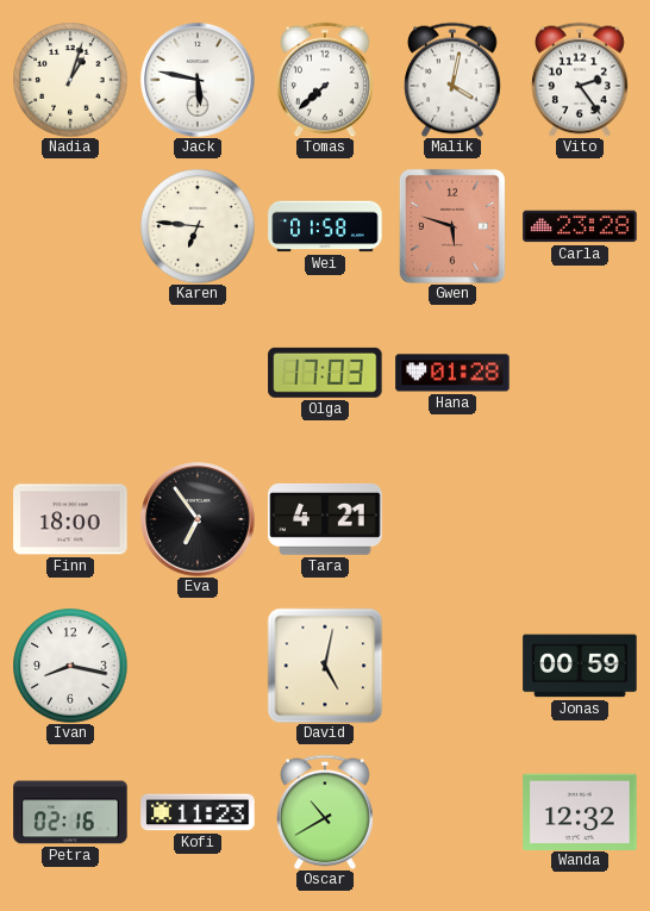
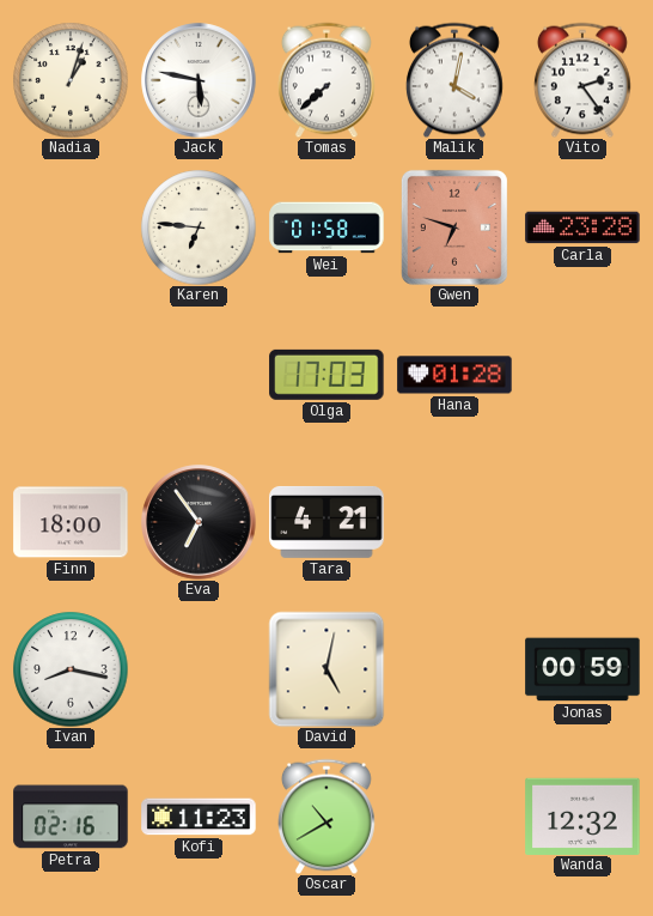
Gwen: 5:48 -> 6:48
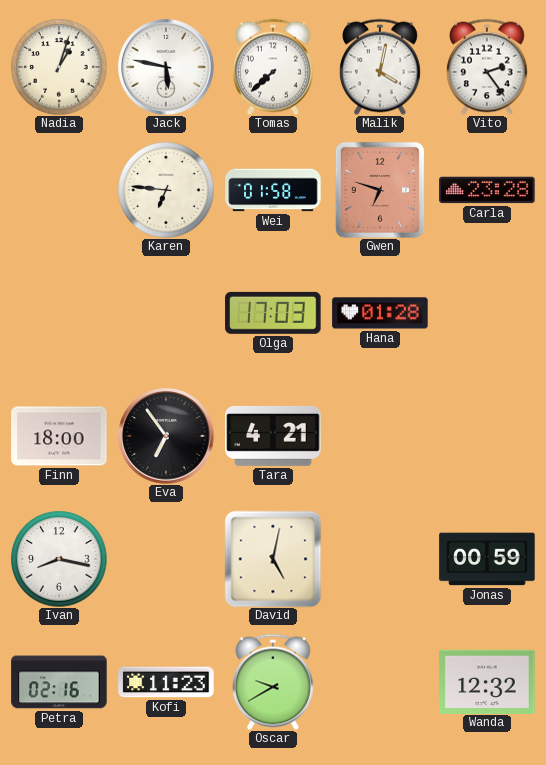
Oscar: 10:40 -> 9:40
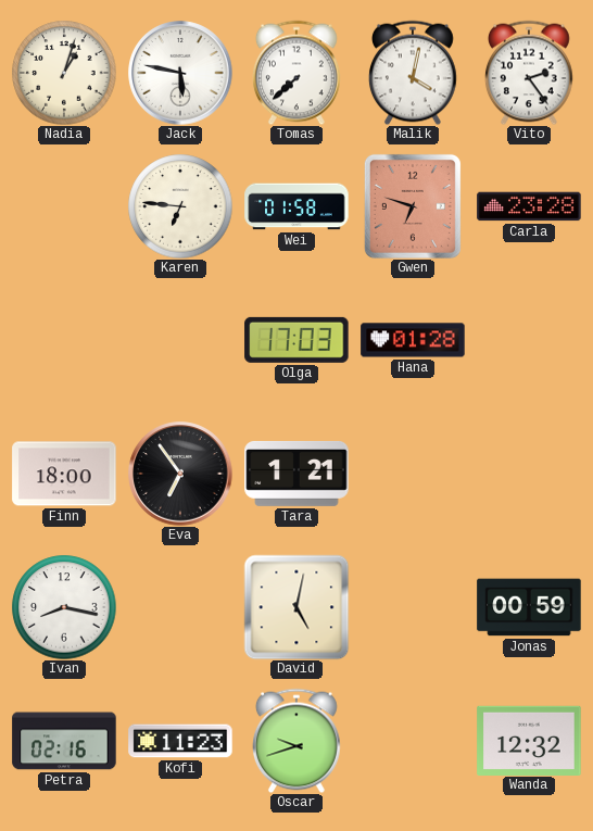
Tara: 4:21 -> 1:21
Oscar: 9:40 -> 9:42
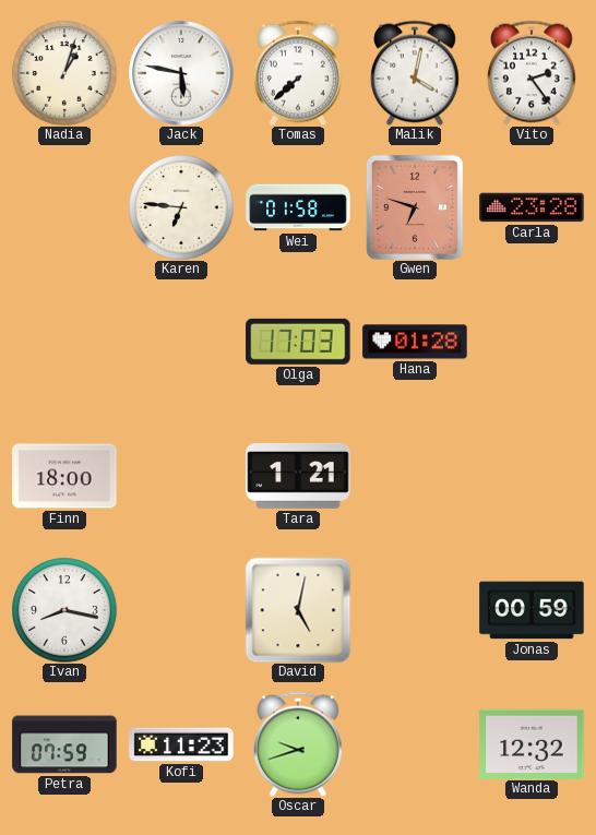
Eva: 6:54 -> none
Petra: 02:16 -> 07:59
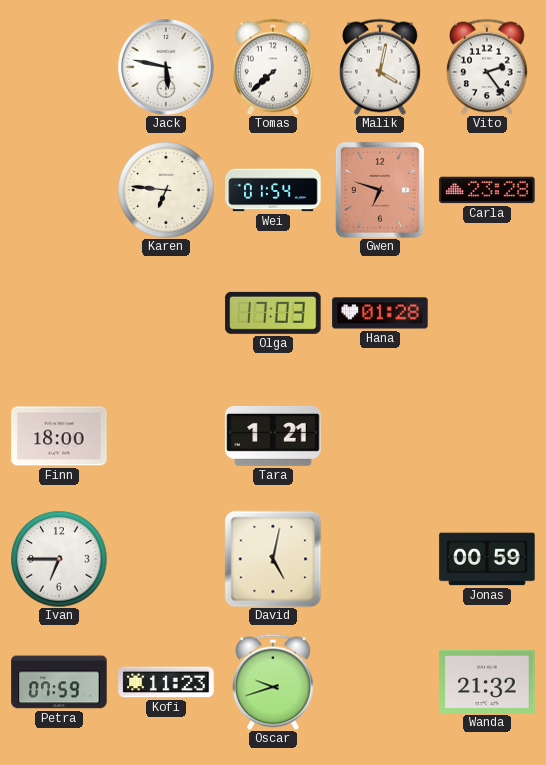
Nadia: 1:03 -> none
Wei: 01:58 -> 01:54
Ivan: 8:17 -> 6:45
Wanda: 12:32 -> 21:32
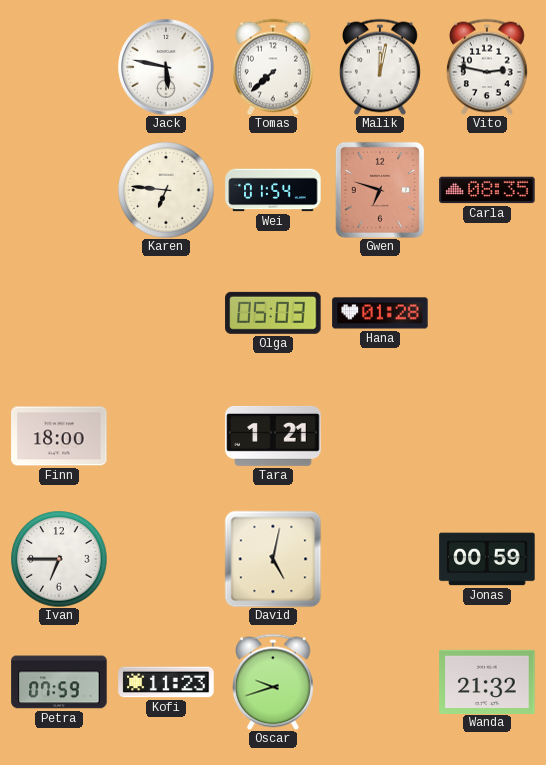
Malik: 4:02 -> 12:02
Vito: 2:24 -> 2:47
Carla: 23:28 -> 08:35
Olga: 17:03 -> 05:03
